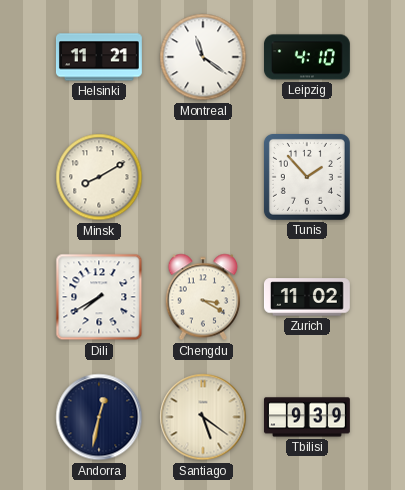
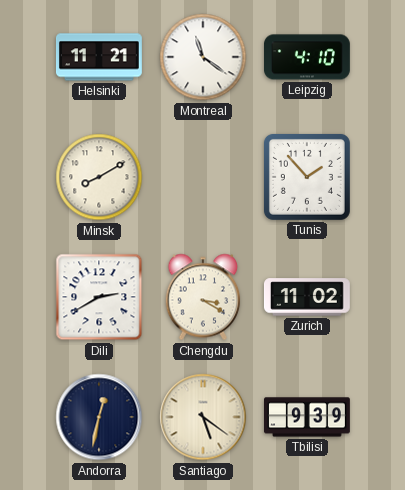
Dili: 7:40 -> 2:40
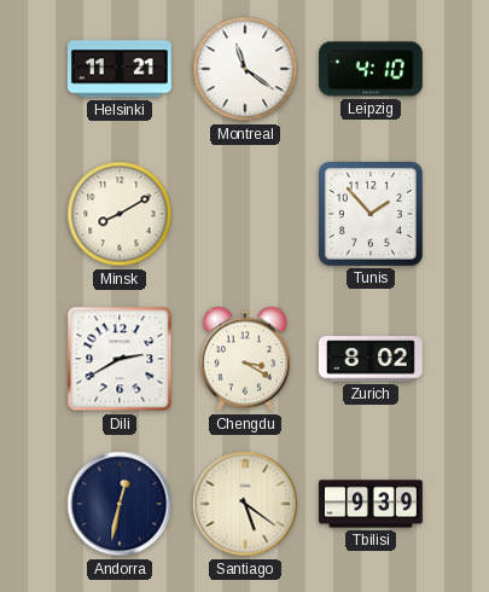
Zurich: 11:02 -> 8:02
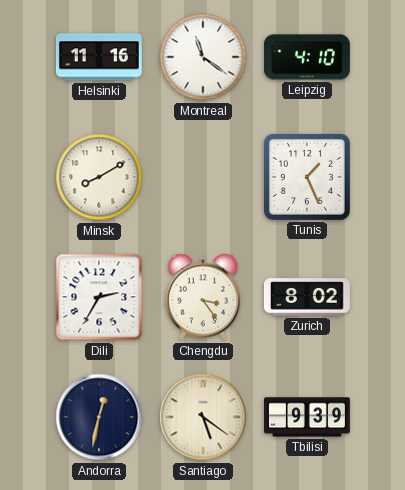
Helsinki: 11:21 -> 11:16
Tunis: 1:53 -> 1:26
Dili: 2:40 -> 2:35
Chengdu: 3:20 -> 3:24
